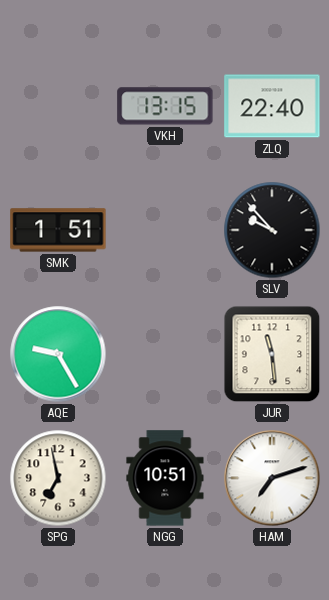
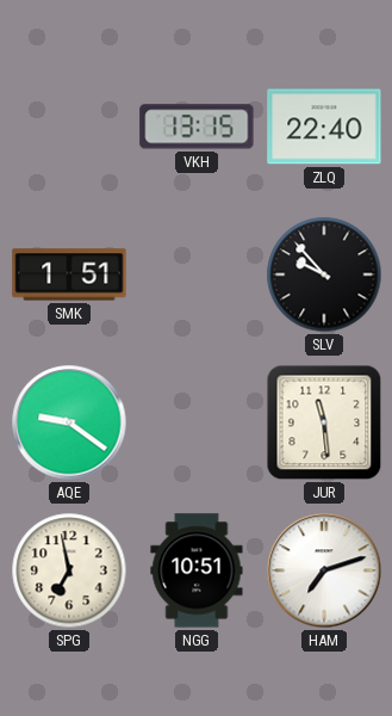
AQE: 9:25 -> 9:21
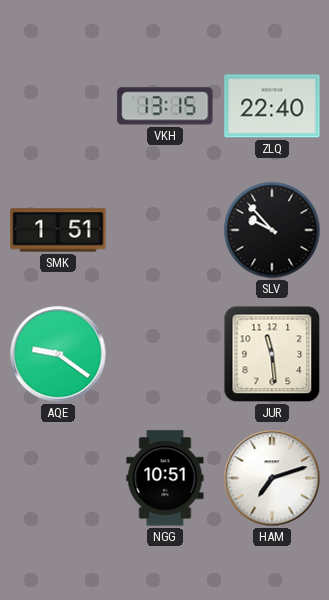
SPG: 6:58 -> none
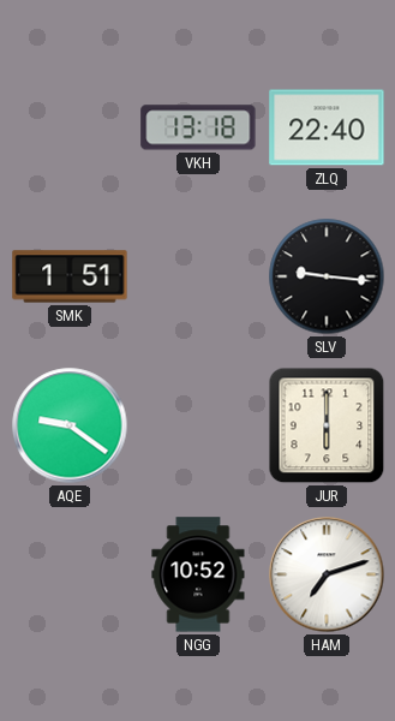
VKH: 13:15 -> 13:18
SLV: 9:53 -> 9:16
JUR: 11:29 -> 6:00
NGG: 10:51 -> 10:52
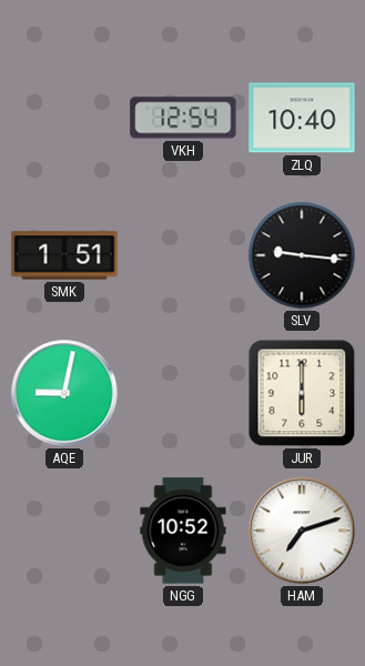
VKH: 13:18 -> 12:54
ZLQ: 22:40 -> 10:40
AQE: 9:21 -> 9:02
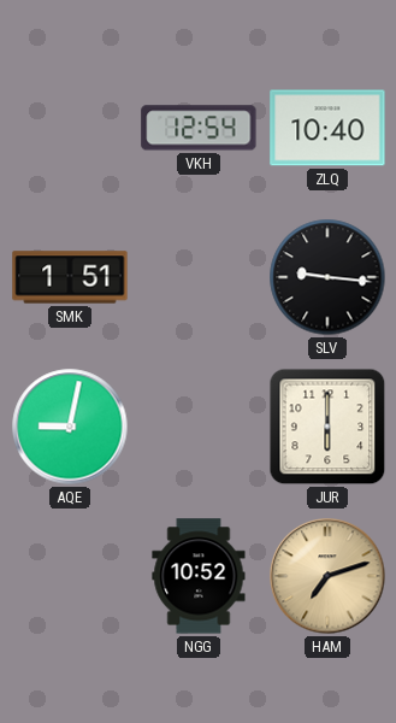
HAM dial: white -> champagne
